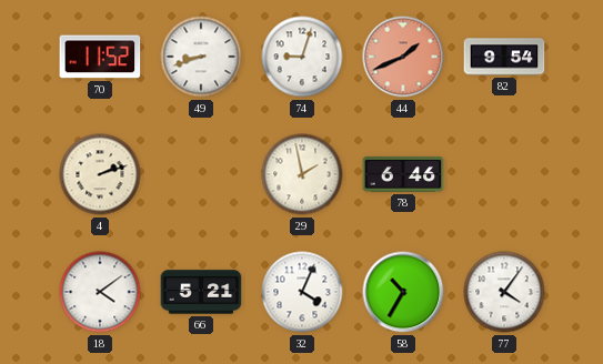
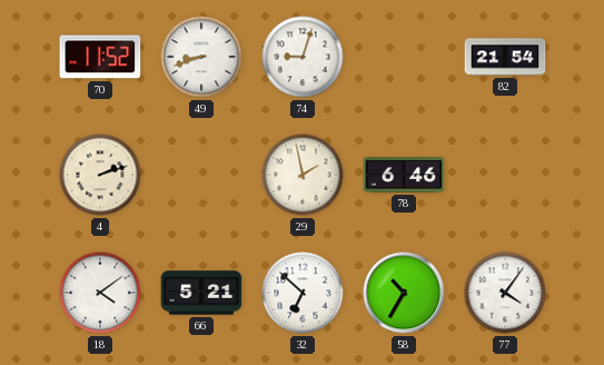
44: 1:41 -> none
82: 9:54 -> 21:54
32: 4:04 -> 6:52
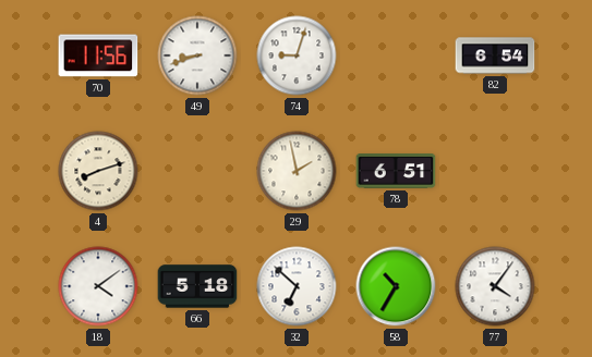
70: 11:52 -> 11:56
82: 21:54 -> 6:54
4: 2:12 -> 8:12
78: 6:46 -> 6:51
66: 5:21 -> 5:18
